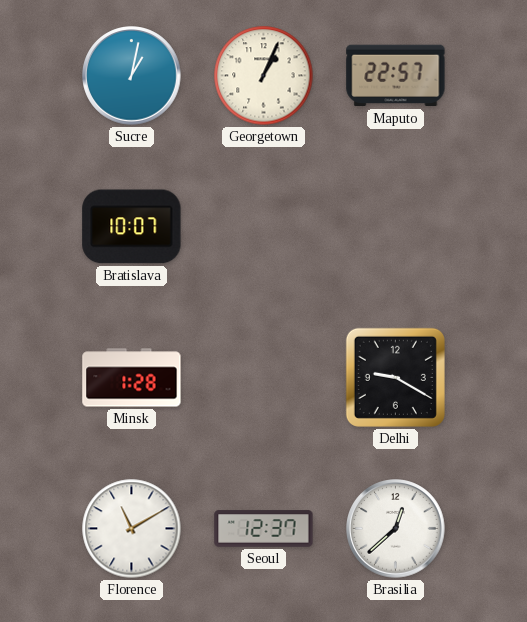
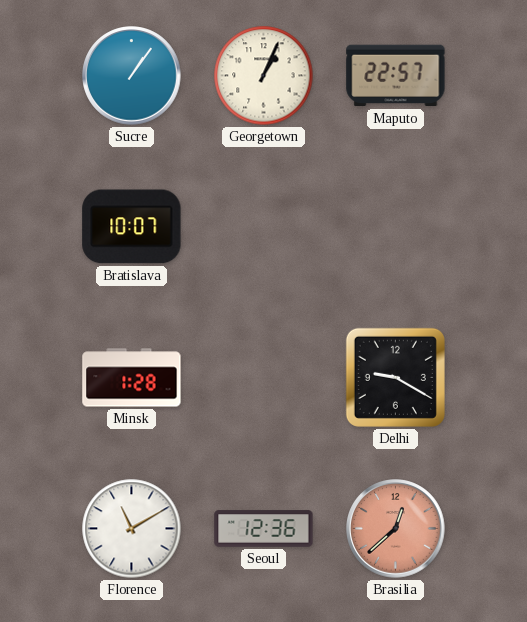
Sucre: 1:02 -> 1:06
Seoul: 12:37 -> 12:36
Brasilia dial: white -> salmon
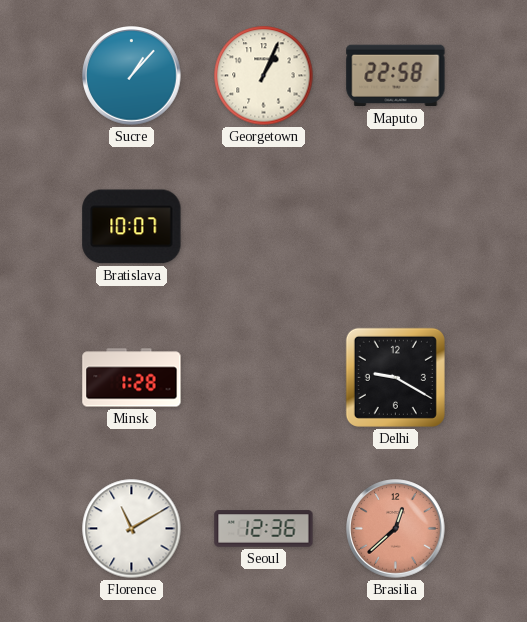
Sucre: 1:06 -> 1:07
Maputo: 22:57 -> 22:58
